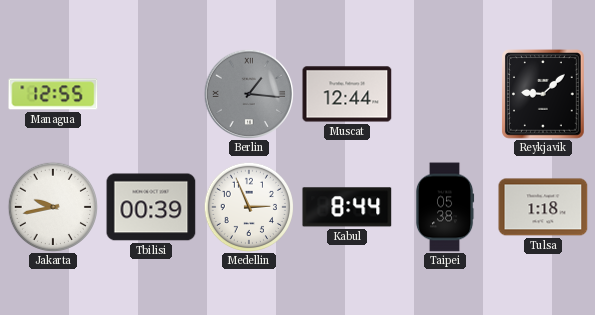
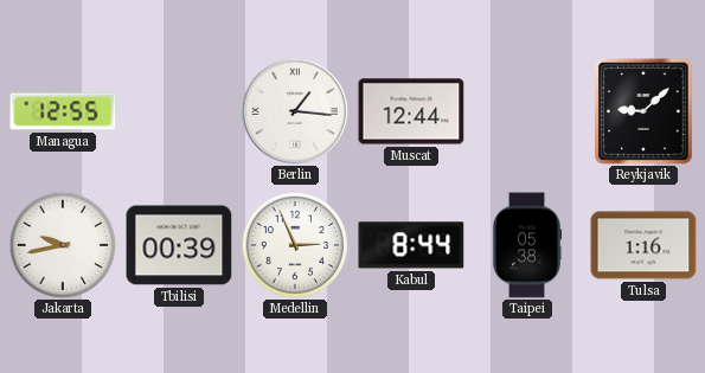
Berlin dial: grey -> white
Tulsa: 1:18 -> 1:16
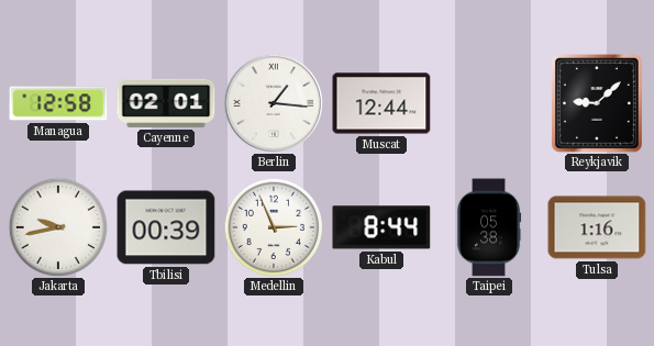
Managua: 12:55 -> 12:58
Cayenne: none -> 02:01
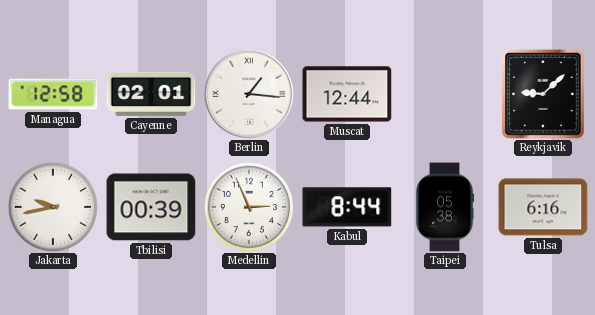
Tulsa: 1:16 -> 6:16
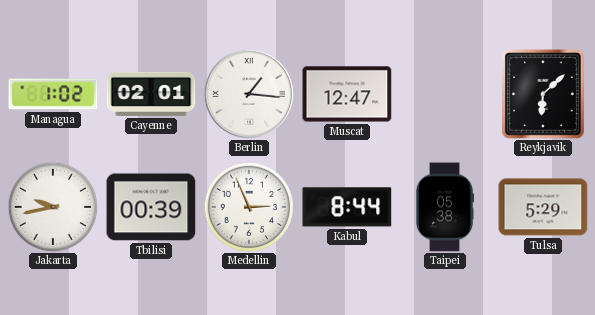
Managua: 12:58 -> 1:02
Muscat: 12:44 -> 12:47
Reykjavik: 9:08 -> 6:08
Tulsa: 6:16 -> 5:29
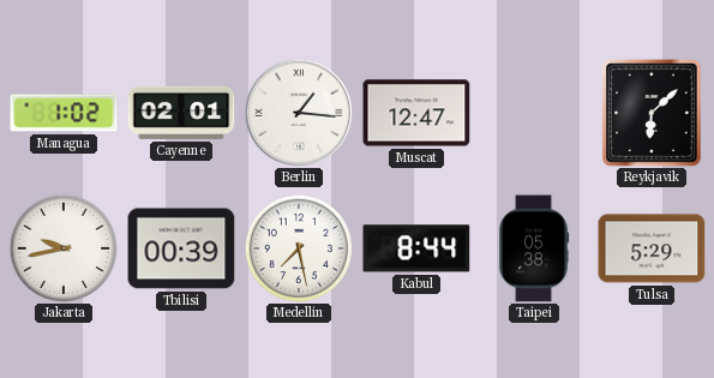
Medellin: 2:56 -> 7:28
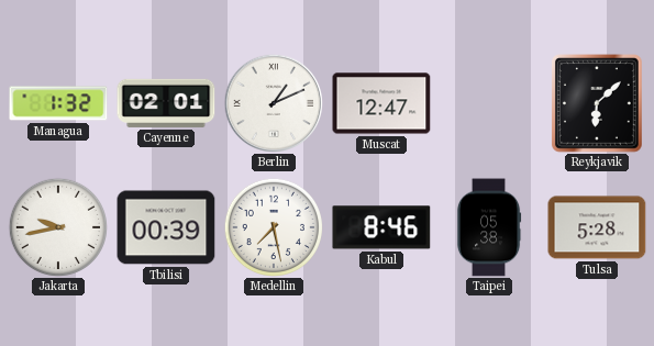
Managua: 1:02 -> 1:32
Berlin: 1:16 -> 1:11
Kabul: 8:44 -> 8:46
Tulsa: 5:29 -> 5:28
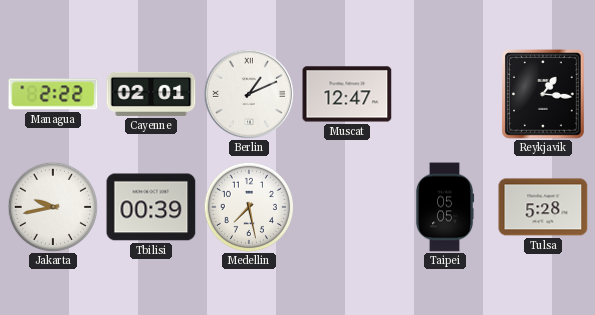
Managua: 1:32 -> 2:22
Reykjavik: 6:08 -> 1:16
Kabul: 8:46 -> none
Taipei: 05:38 -> 05:05
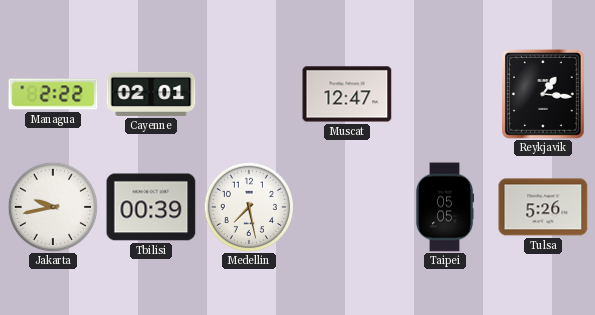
Berlin: 1:11 -> none
Tulsa: 5:28 -> 5:26
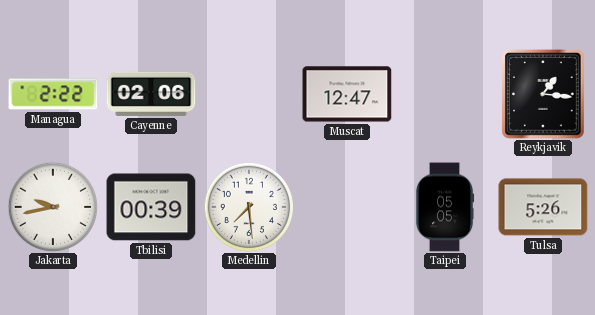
Cayenne: 02:01 -> 02:06
Medellin: 7:28 -> 7:29
